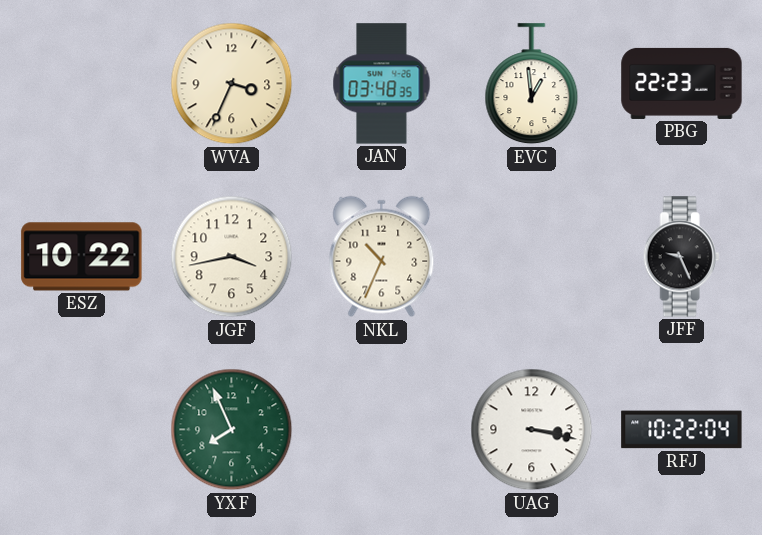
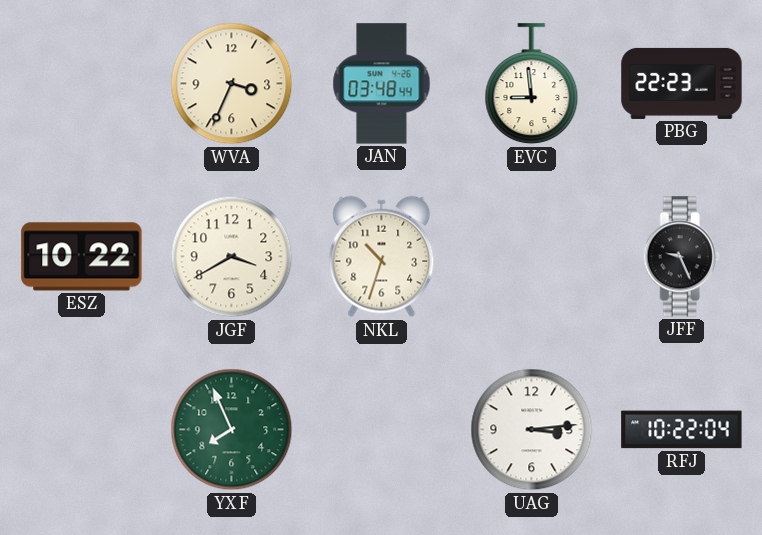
JAN: 03:48:35 -> 03:48:44
EVC: 12:59 -> 8:59
JGF: 3:43 -> 3:40
NKL: 10:34 -> 10:33
UAG: 3:17 -> 3:14
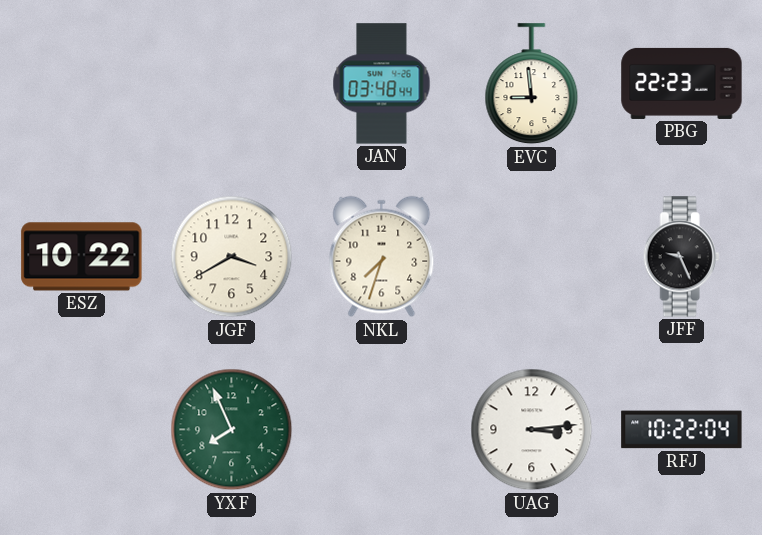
WVA: 3:34 -> none
NKL: 10:33 -> 7:33
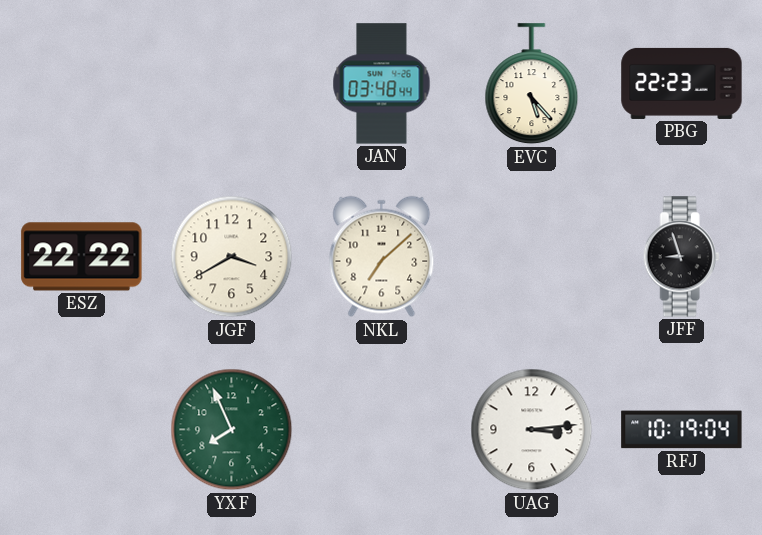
EVC: 8:59 -> 5:23
ESZ: 10:22 -> 22:22
NKL: 7:33 -> 7:08
JFF: 9:26 -> 8:57
RFJ: 10:22 -> 10:19
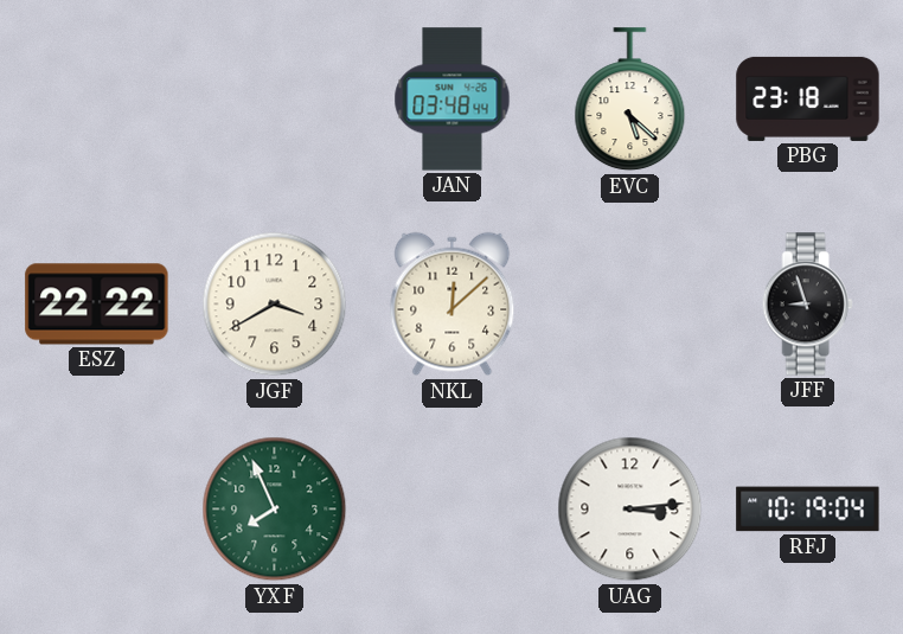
EVC: 5:23 -> 5:22
PBG: 22:23 -> 23:18
NKL: 7:08 -> 12:08
